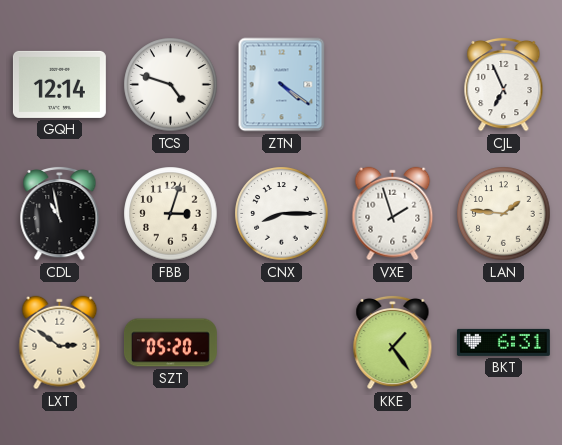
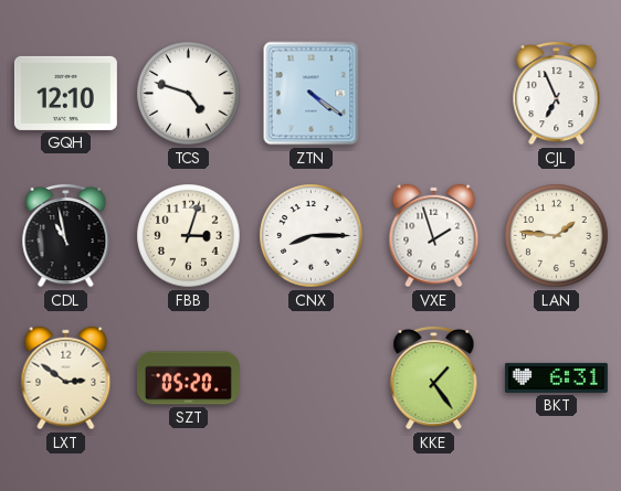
GQH: 12:14 -> 12:10
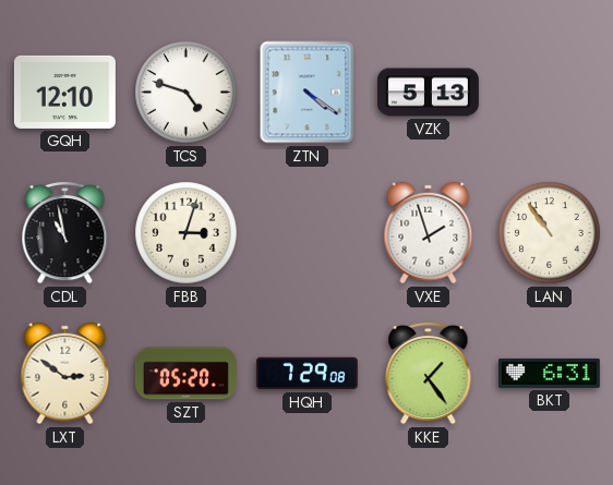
VZK: none -> 5:13
CJL: 6:56 -> none
CNX: 8:15 -> none
LAN: 1:46 -> 10:54
HQH: none -> 7:29
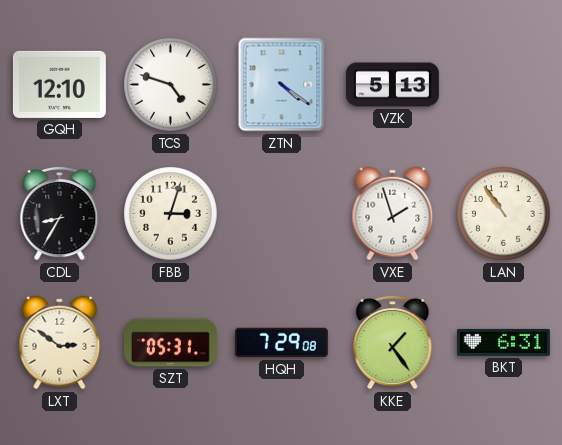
CDL: 10:58 -> 8:35
SZT: 05:20 -> 05:31
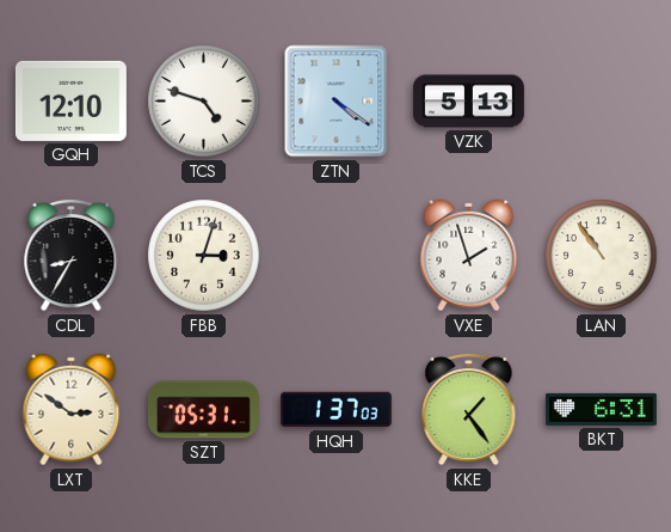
HQH: 7:29 -> 1:37
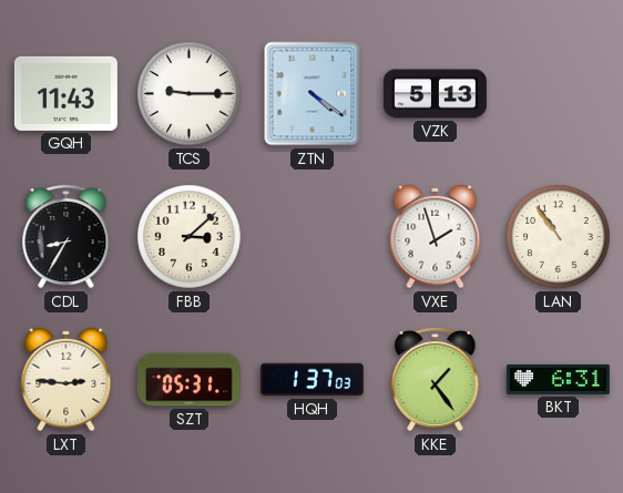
GQH: 12:10 -> 11:43
TCS: 4:48 -> 9:15
FBB: 3:03 -> 3:08
LXT: 2:51 -> 2:46
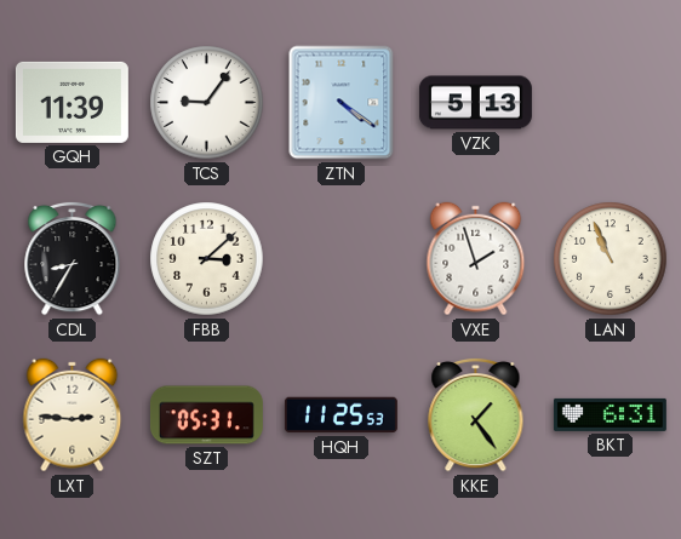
GQH: 11:43 -> 11:39
TCS: 9:15 -> 9:06
LAN: 10:54 -> 10:56
HQH: 1:37 -> 11:25
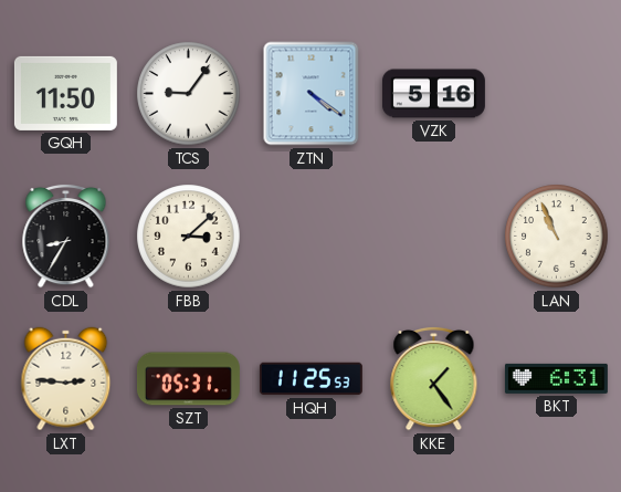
GQH: 11:39 -> 11:50
VZK: 5:13 -> 5:16
VXE: 1:57 -> none
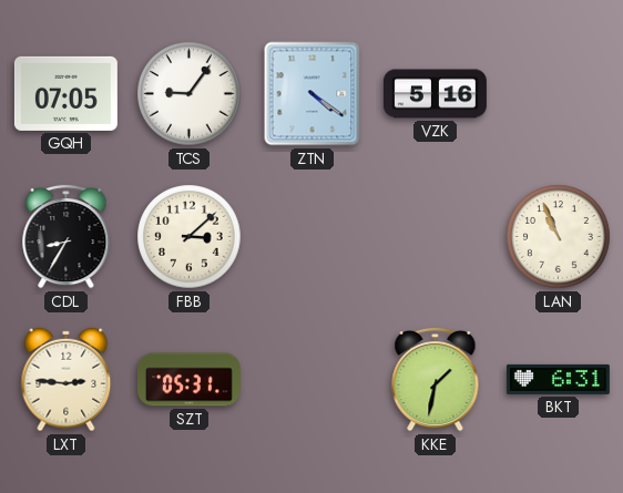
GQH: 11:50 -> 07:05
HQH: 11:25 -> none
KKE: 1:24 -> 1:32
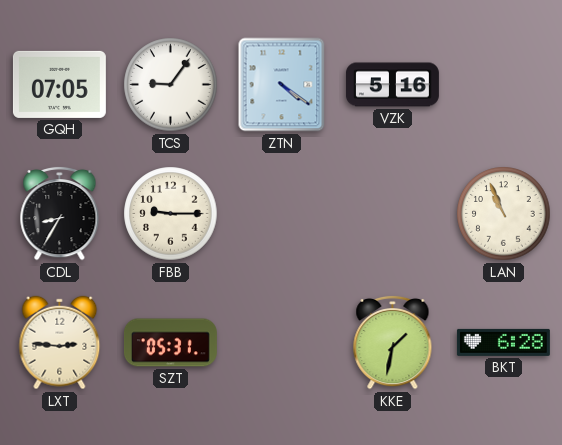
FBB: 3:08 -> 9:15
BKT: 6:31 -> 6:28
